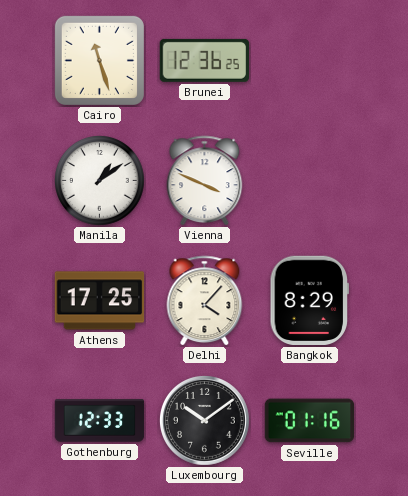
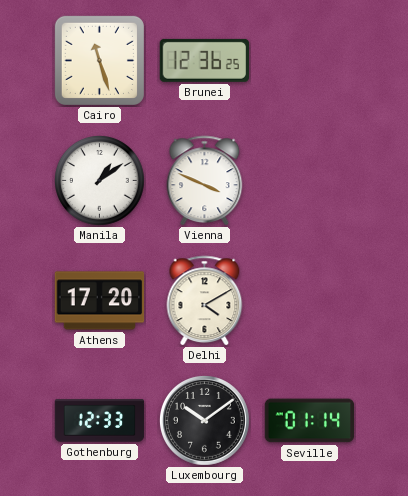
Athens: 17:25 -> 17:20
Delhi: 4:07 -> 4:10
Bangkok: 8:29 -> none
Seville: 01:16 -> 01:14
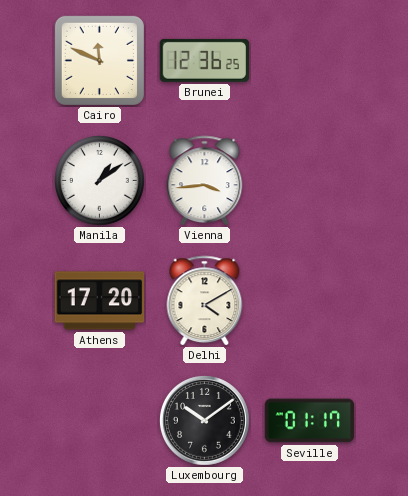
Cairo: 11:27 -> 11:49
Vienna: 3:49 -> 3:44
Gothenburg: 12:33 -> none
Seville: 01:14 -> 01:17
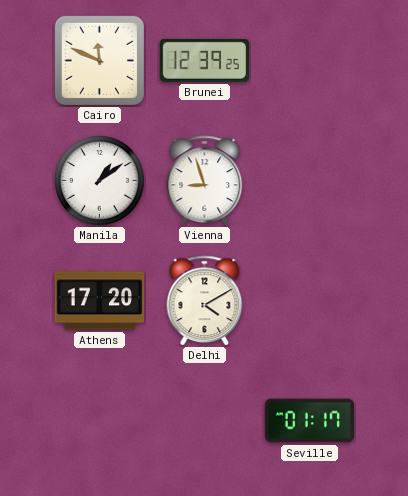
Brunei: 12:36 -> 12:39
Vienna: 3:44 -> 8:57
Luxembourg: 10:09 -> none
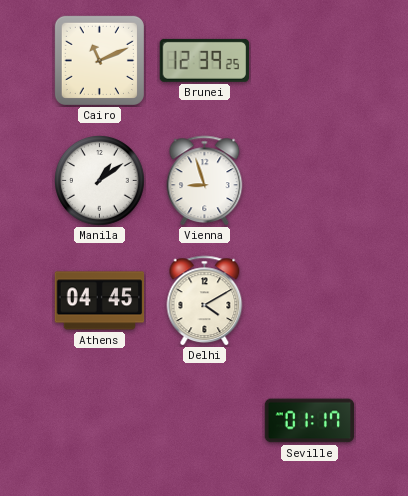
Cairo: 11:49 -> 11:11
Athens: 17:20 -> 04:45
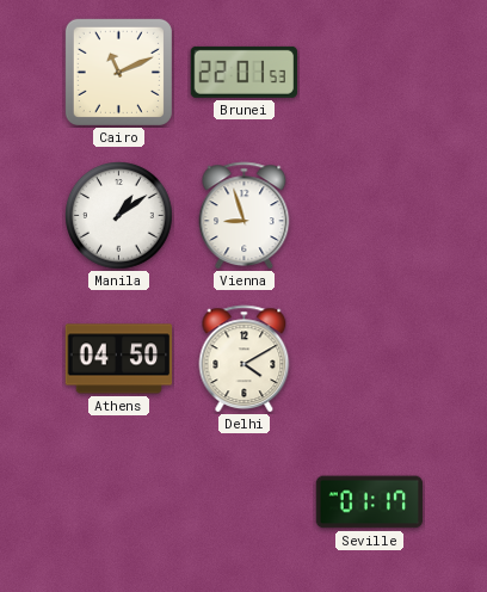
Brunei: 12:39 -> 22:01
Athens: 04:45 -> 04:50
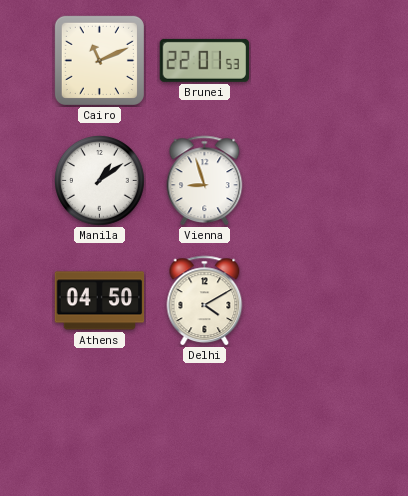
Seville: 01:17 -> none
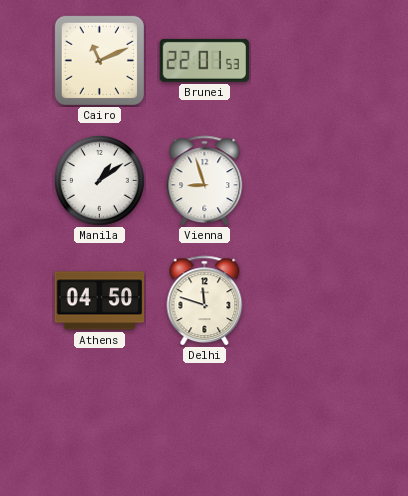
Delhi: 4:10 -> 11:48
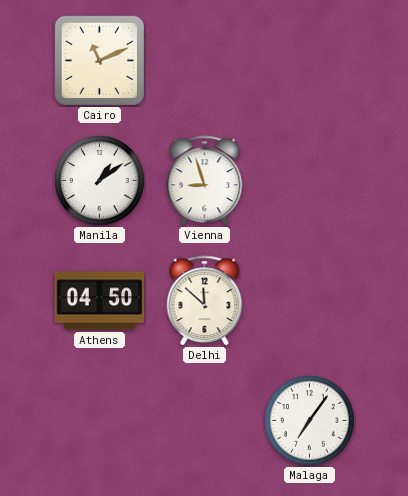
Brunei: 22:01 -> none
Delhi: 11:48 -> 11:52
Malaga: none -> 7:06
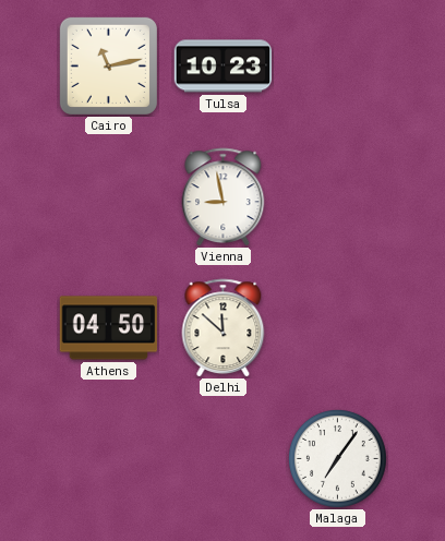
Cairo: 11:11 -> 11:13
Tulsa: none -> 10:23
Manila: 1:09 -> none
Vienna: 8:57 -> 8:58
